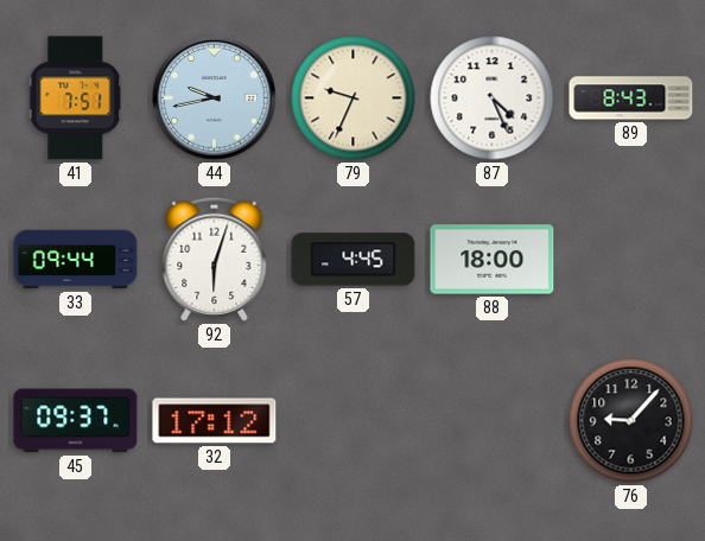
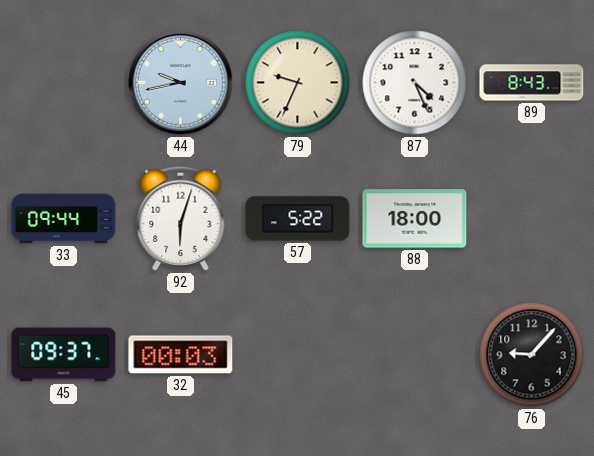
41: 7:51 -> none
57: 4:45 -> 5:22
32: 17:12 -> 00:03
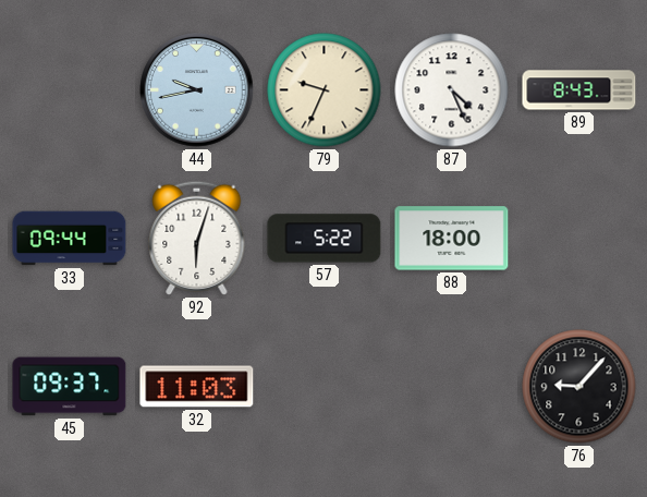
32: 00:03 -> 11:03
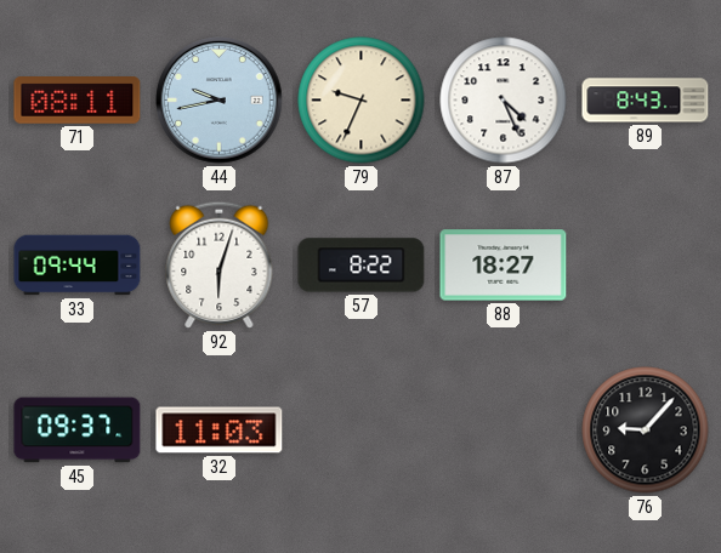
71: none -> 08:11
57: 5:22 -> 8:22
88: 18:00 -> 18:27
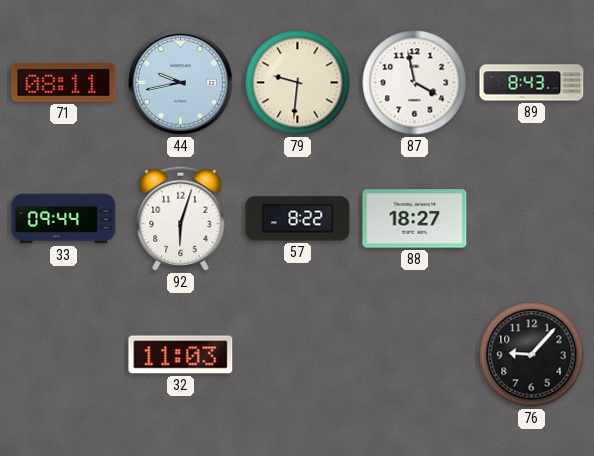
79: 9:34 -> 9:31
87: 4:26 -> 3:58
45: 09:37 -> none
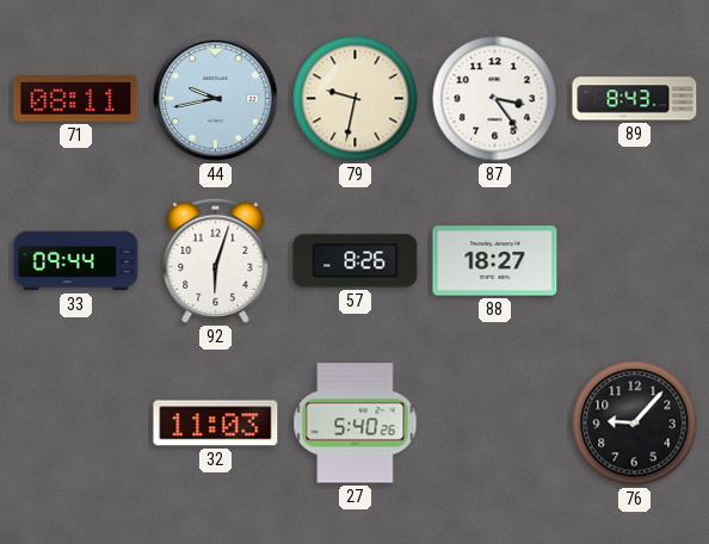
79: 9:31 -> 9:32
87: 3:58 -> 3:24
57: 8:22 -> 8:26
27: none -> 5:40
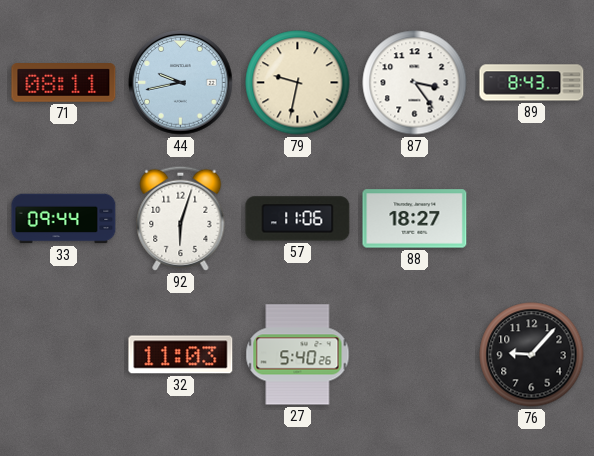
57: 8:26 -> 11:06
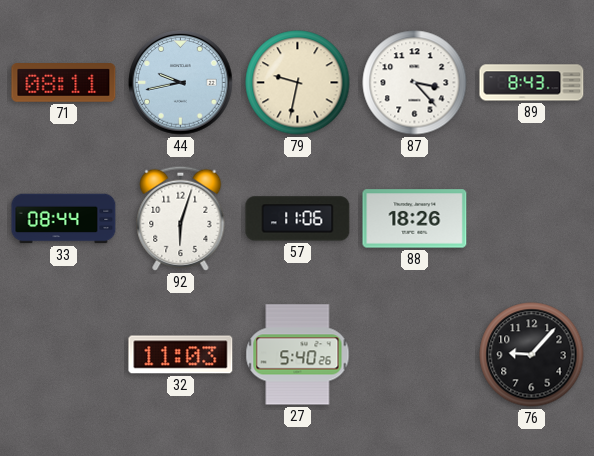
87: 3:24 -> 3:23
33: 09:44 -> 08:44
88: 18:27 -> 18:26
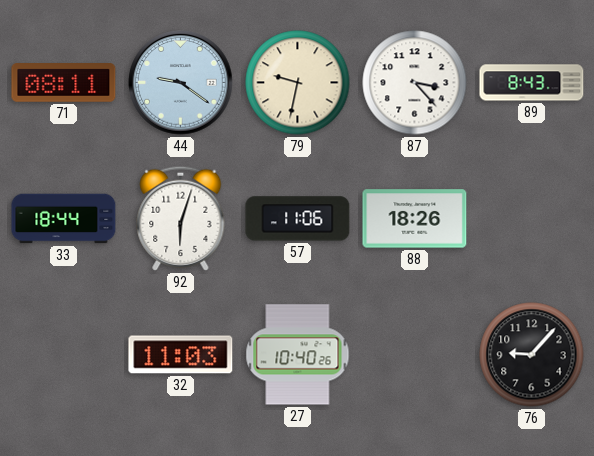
44: 9:43 -> 9:21
33: 08:44 -> 18:44
27: 5:40 -> 10:40
